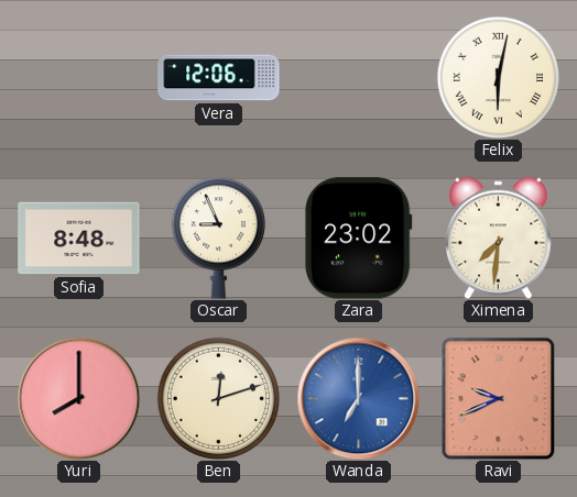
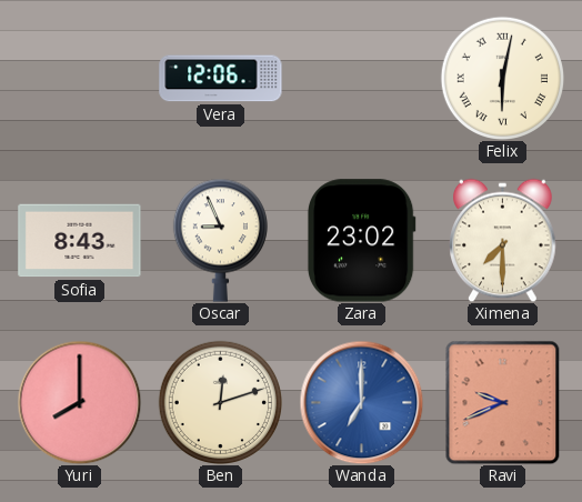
Sofia: 8:48 -> 8:43
Ximena: 7:31 -> 7:30
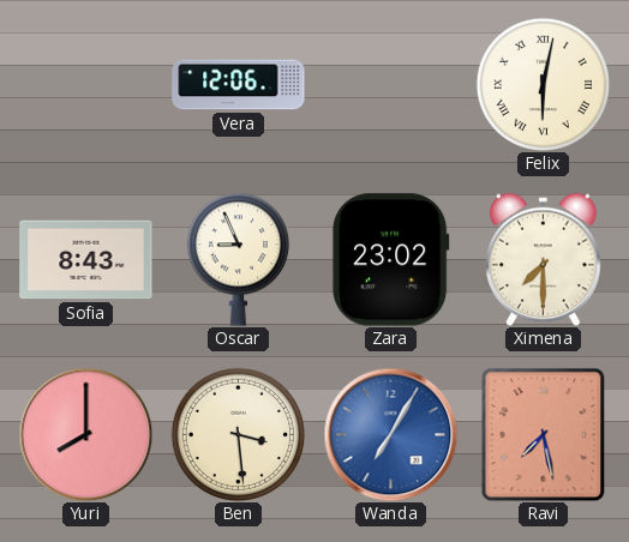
Ben: 12:12 -> 3:29
Wanda: 7:00 -> 7:05
Ravi: 9:41 -> 7:28
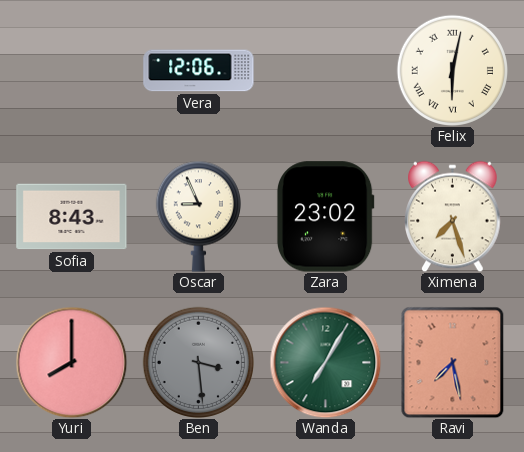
Ximena: 7:30 -> 7:27
Ben dial: cream -> grey
Wanda dial: blue -> green
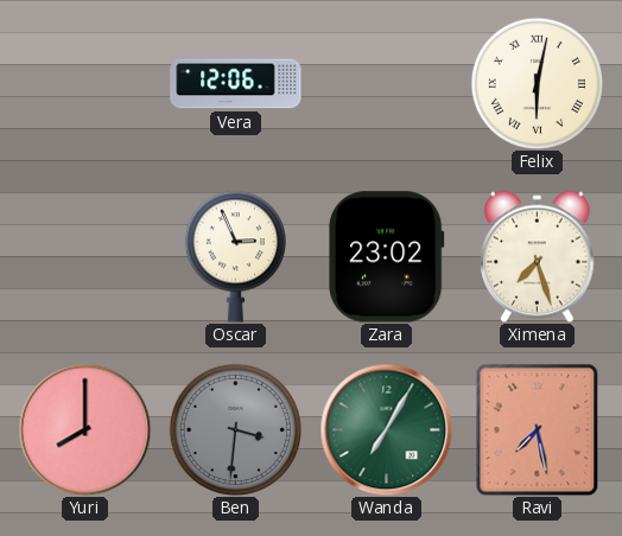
Sofia: 8:43 -> none
Oscar: 8:56 -> 2:56
Ben: 3:29 -> 3:31
